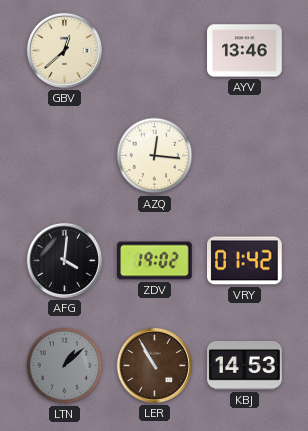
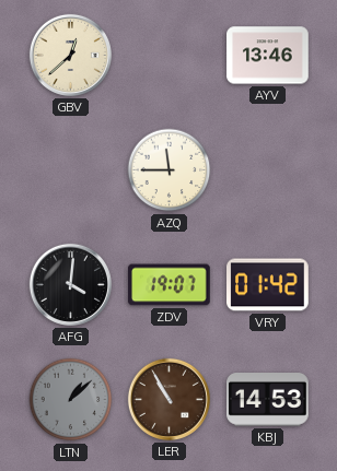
AZQ: 12:16 -> 11:45
ZDV: 19:02 -> 19:07
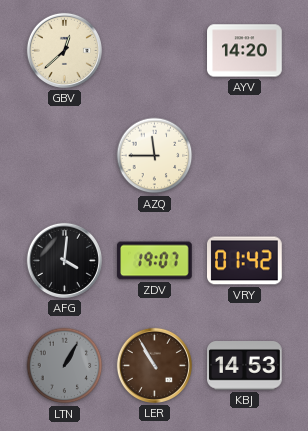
AYV: 13:46 -> 14:20
LTN: 1:08 -> 1:05
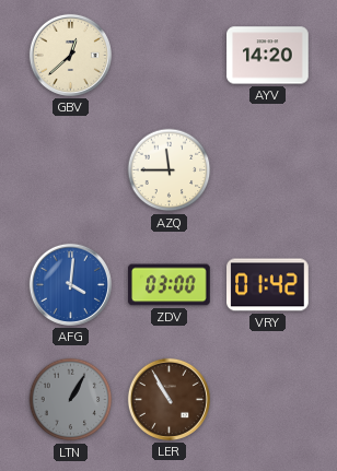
AFG dial: black -> blue
ZDV: 19:07 -> 03:00
KBJ: 14:53 -> none
